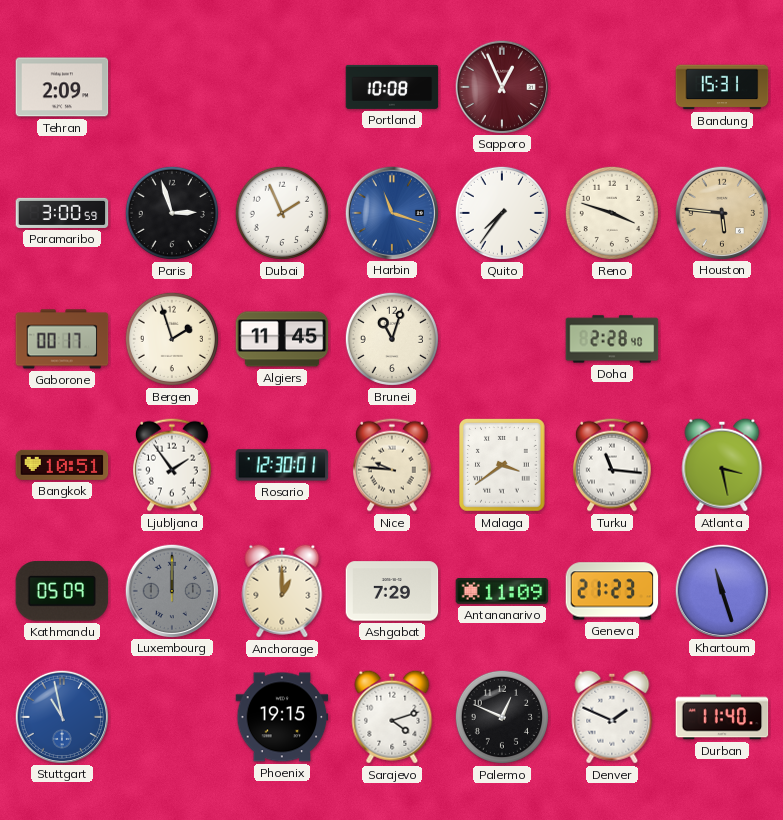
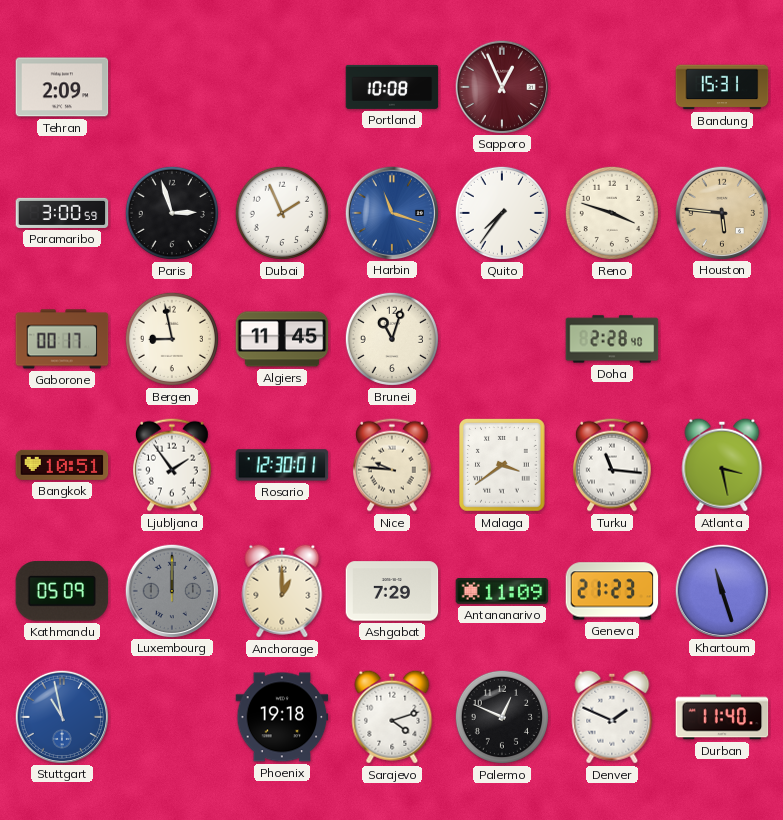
Bergen: 1:57 -> 8:58
Phoenix: 19:15 -> 19:18
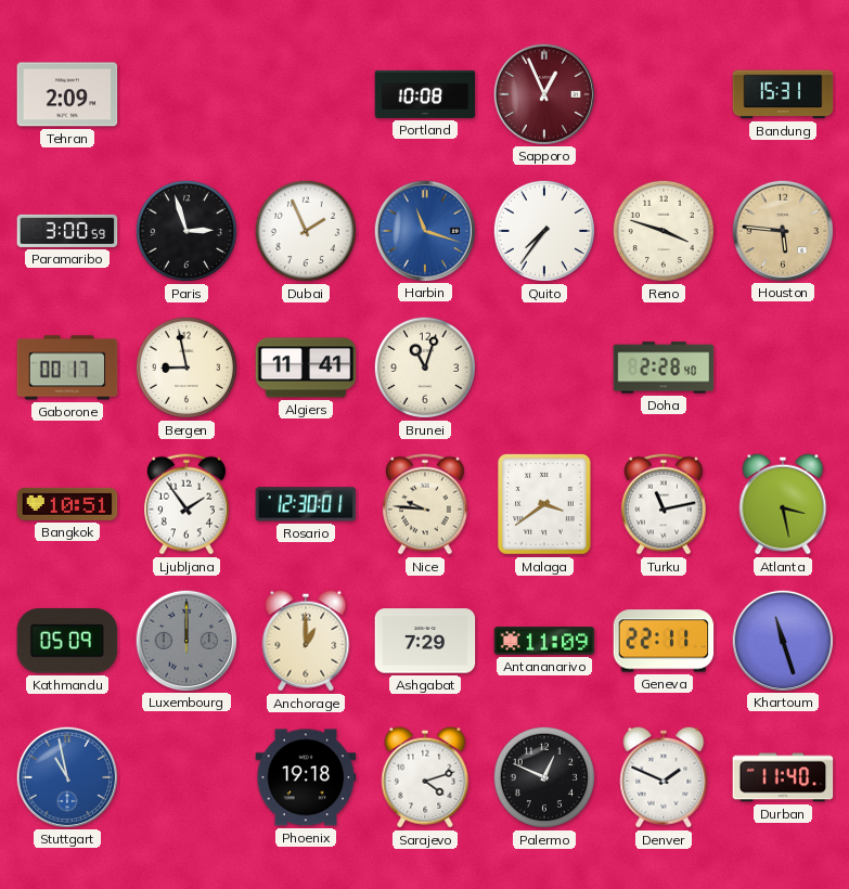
Algiers: 11:45 -> 11:41
Turku: 11:16 -> 11:13
Geneva: 21:23 -> 22:11
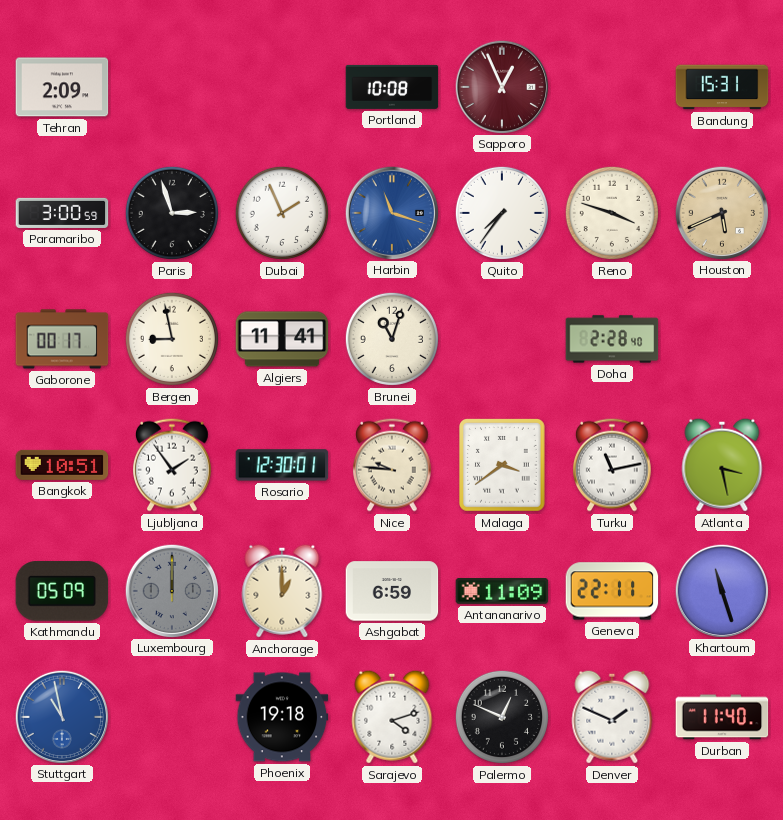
Houston: 5:46 -> 5:41
Ashgabat: 7:29 -> 6:59
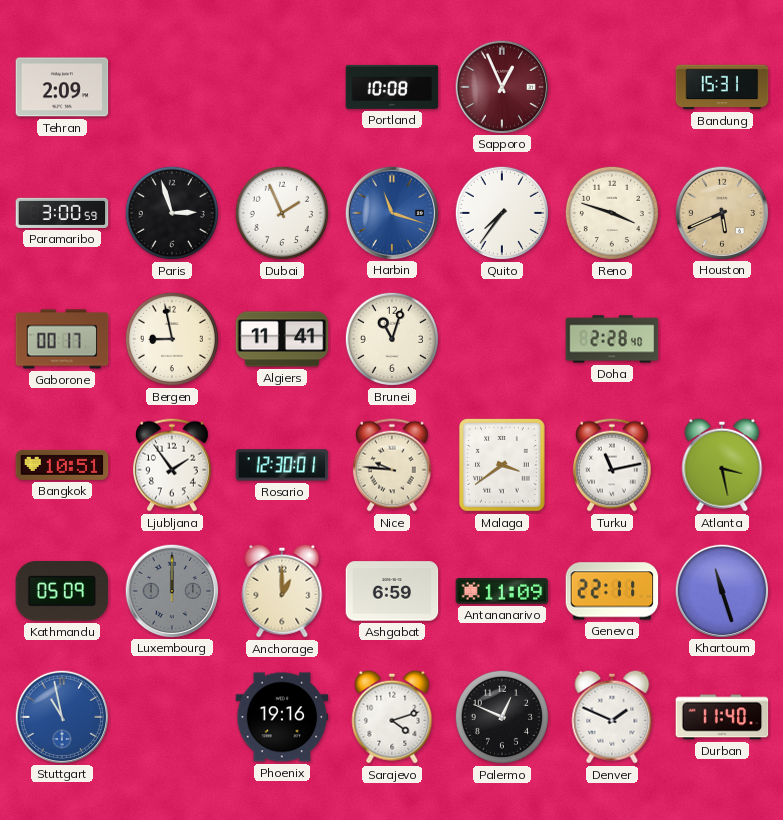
Phoenix: 19:18 -> 19:16
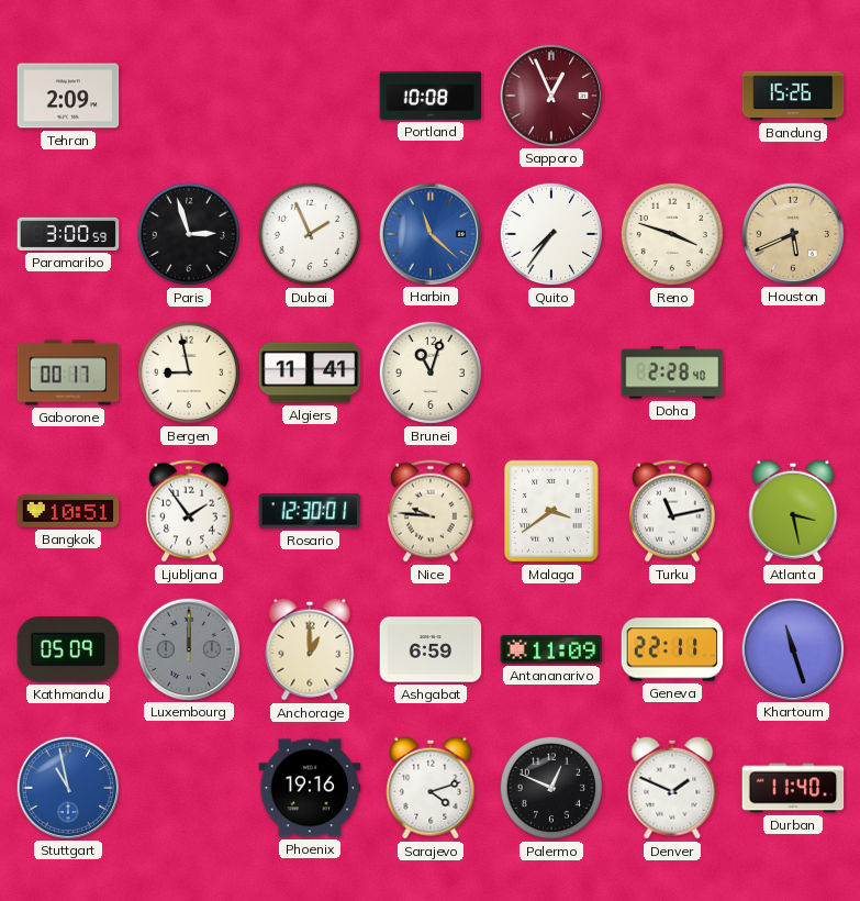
Bandung: 15:31 -> 15:26
Harbin: 11:18 -> 11:22
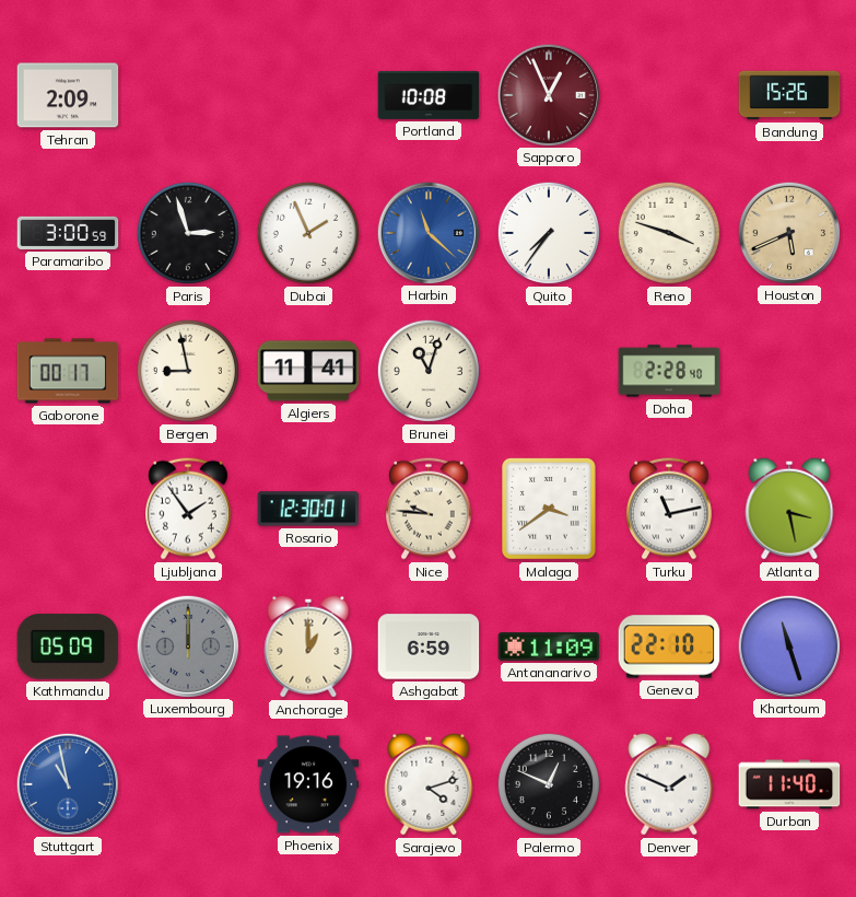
Bangkok: 10:51 -> none
Geneva: 22:11 -> 22:10
